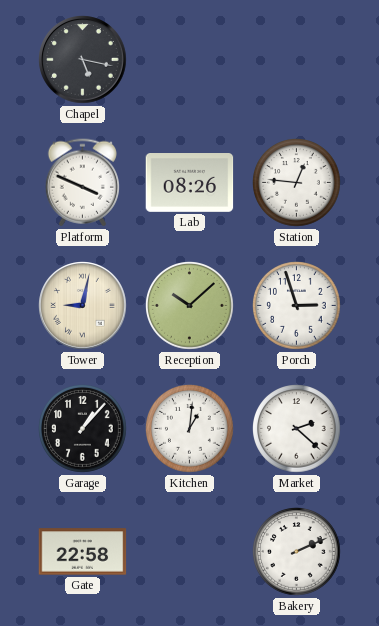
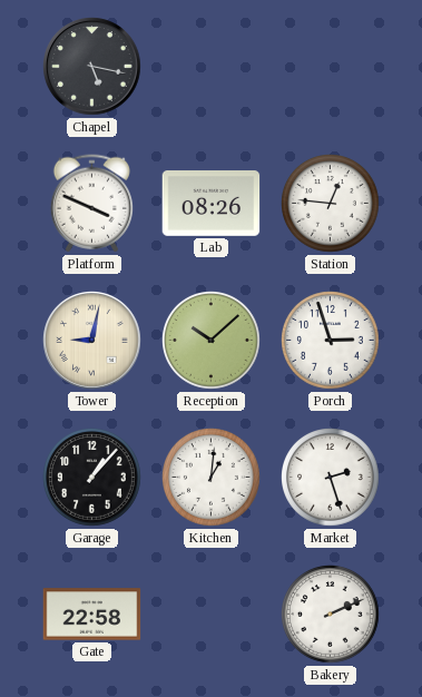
Market: 2:22 -> 2:27
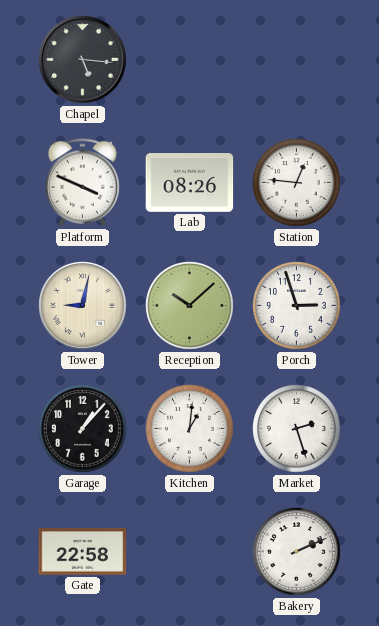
Chapel: 5:17 -> 5:16
